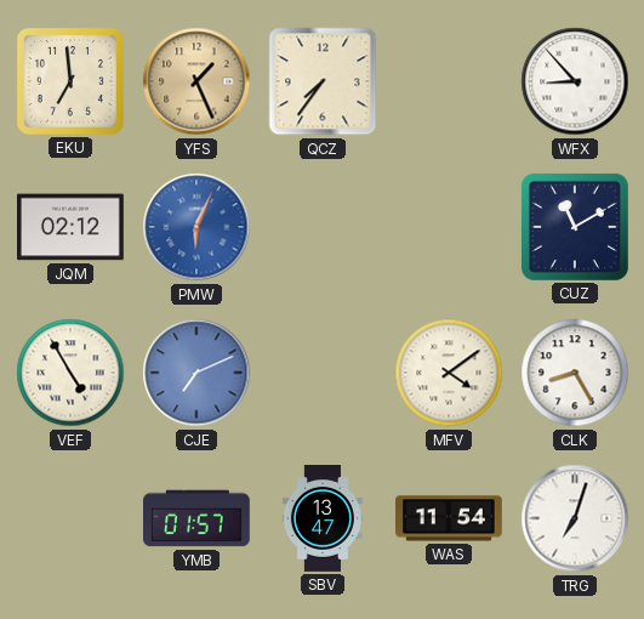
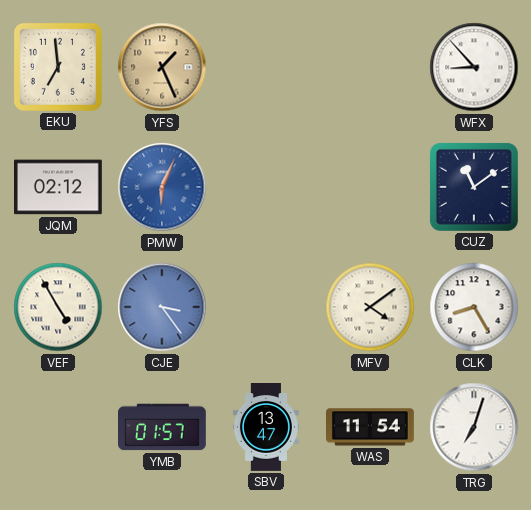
QCZ: 7:36 -> none
CUZ: 11:10 -> 11:09
CJE: 7:11 -> 3:24
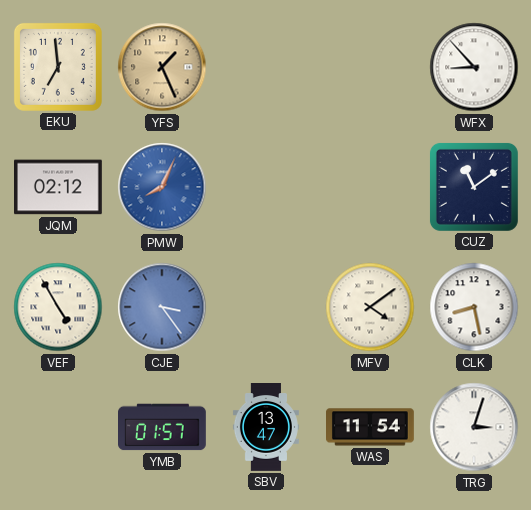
PMW: 6:04 -> 8:04
CLK: 8:25 -> 8:28
TRG: 7:03 -> 3:03
